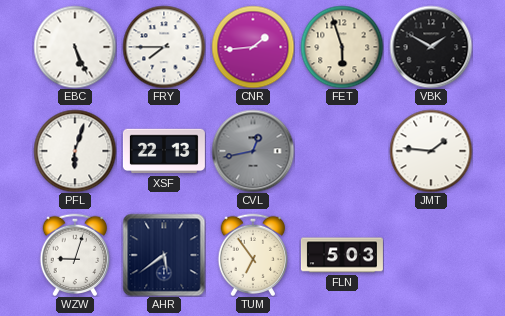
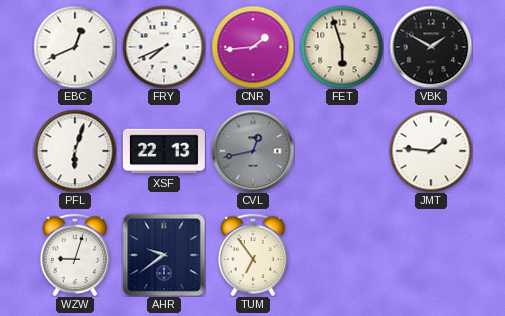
EBC: 5:26 -> 12:41
FRY: 7:45 -> 7:41
AHR: 5:39 -> 9:39
FLN: 5:03 -> none
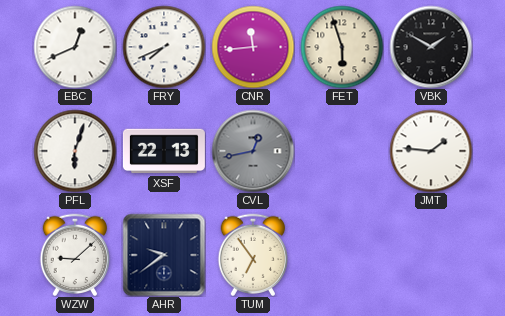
CNR: 1:44 -> 11:44
WZW: 9:03 -> 9:08
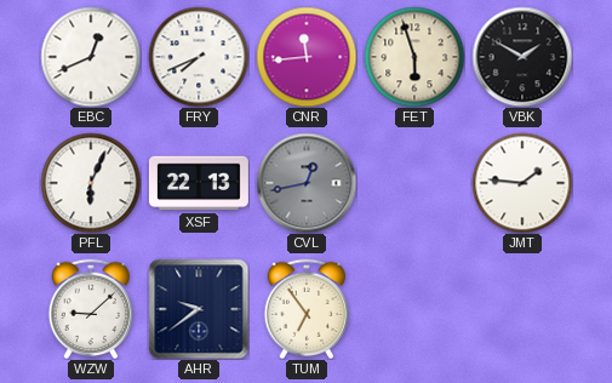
PFL: 6:03 -> 6:04
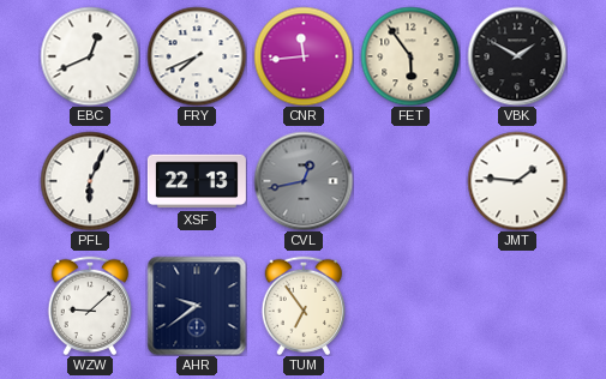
FET: 5:57 -> 5:54
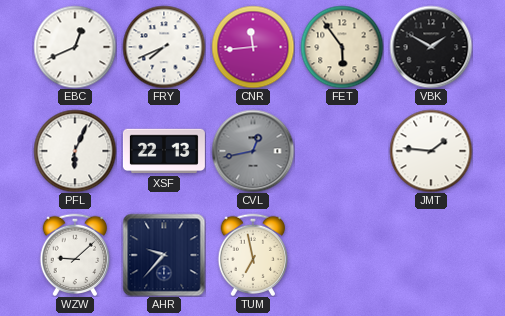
AHR: 9:39 -> 9:37
TUM: 6:54 -> 6:58
